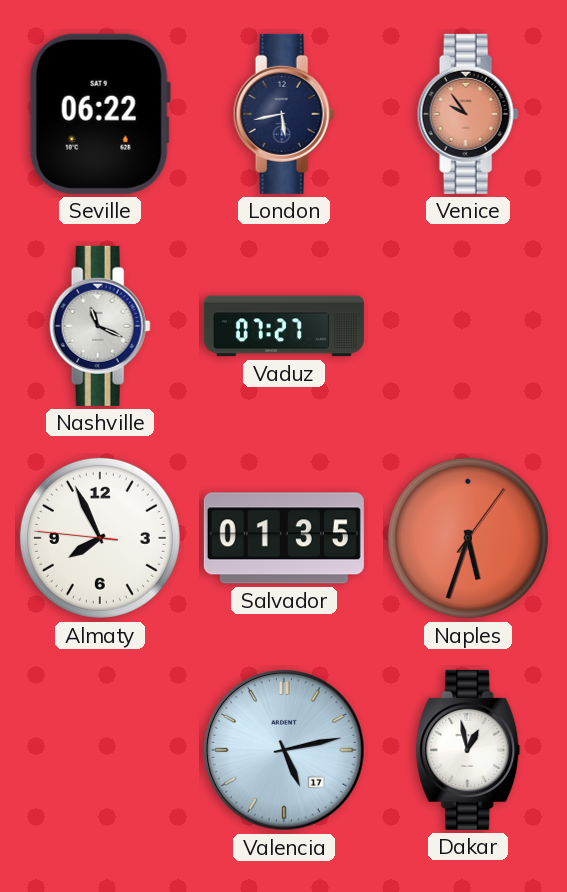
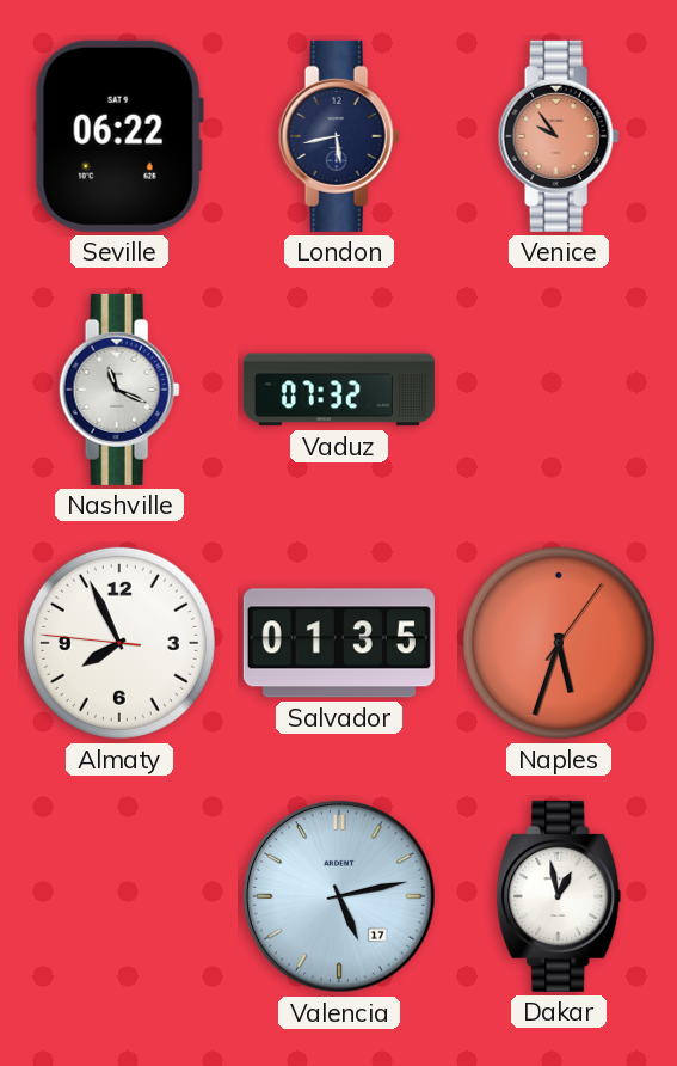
Vaduz: 07:27 -> 07:32
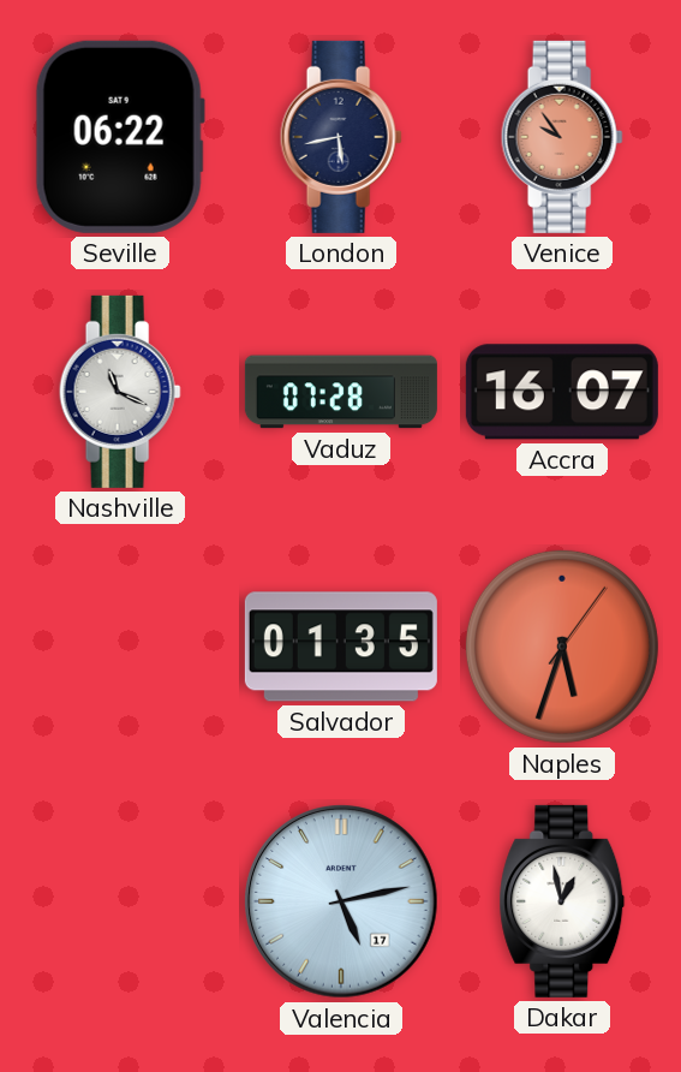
Vaduz: 07:32 -> 07:28
Accra: none -> 16:07
Almaty: 7:55 -> none
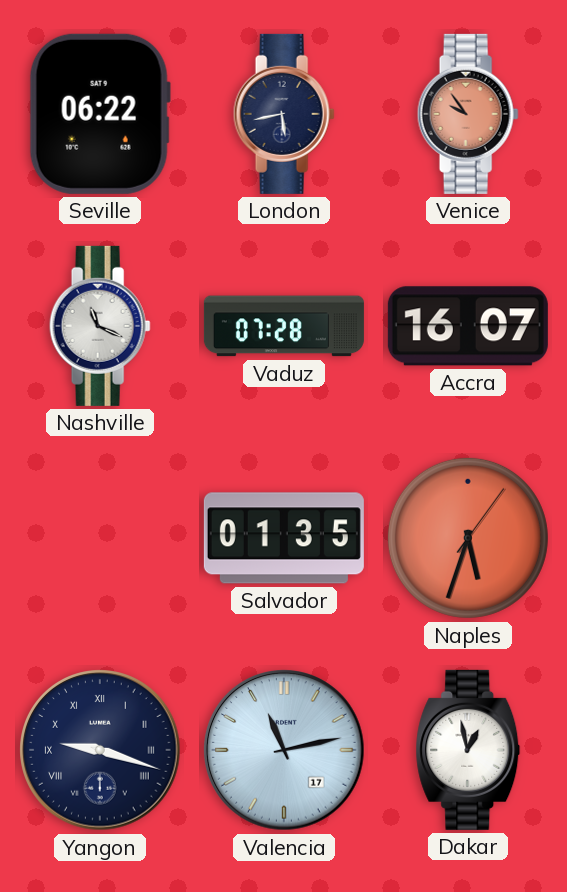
Yangon: none -> 9:18
Valencia: 5:13 -> 11:13
